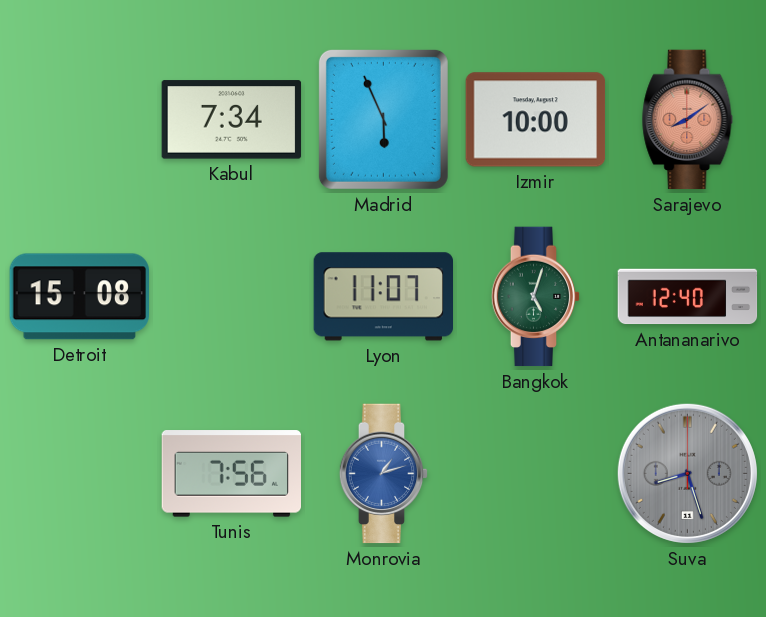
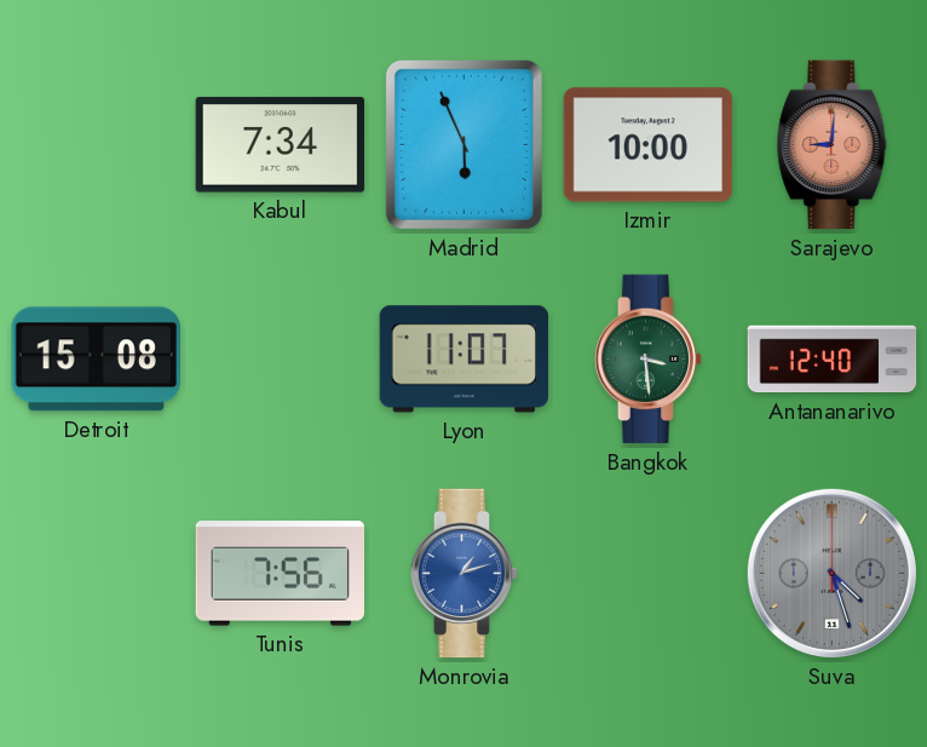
Sarajevo: 8:09 -> 9:01
Bangkok: 5:03 -> 3:29
Suva: 8:27 -> 4:27
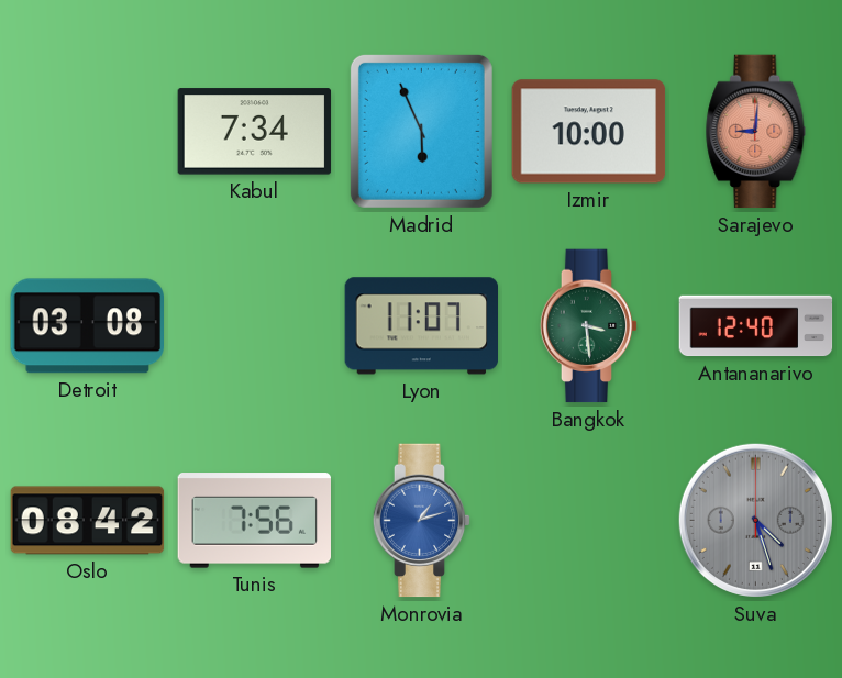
Detroit: 15:08 -> 03:08
Oslo: none -> 08:42
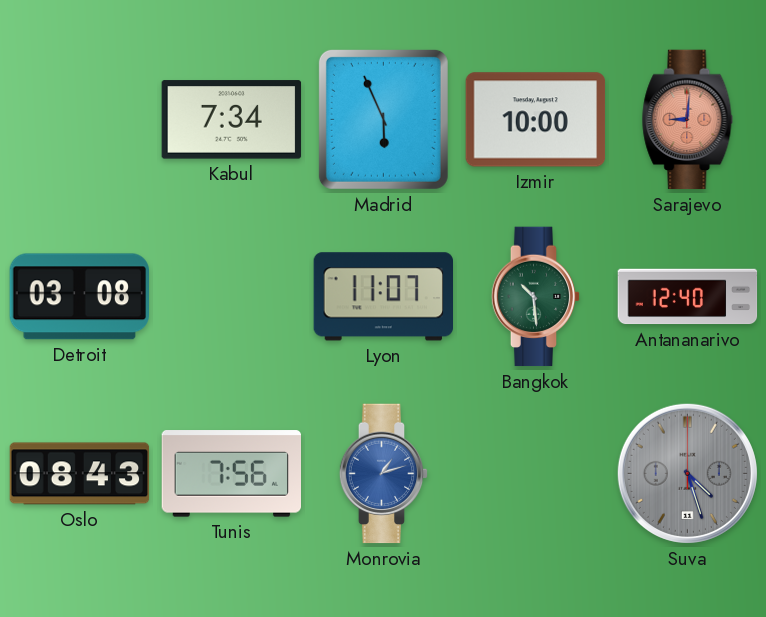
Bangkok: 3:29 -> 10:29
Oslo: 08:42 -> 08:43
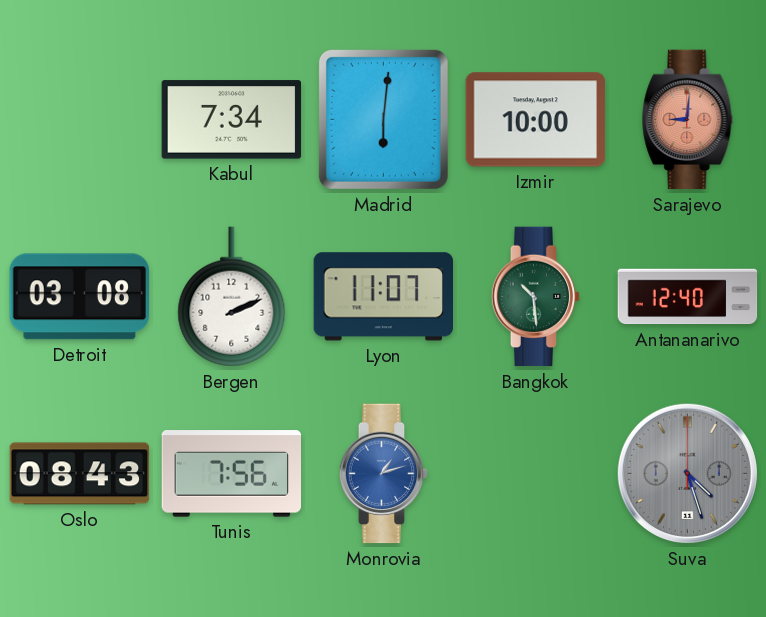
Madrid: 5:56 -> 6:01
Bergen: none -> 2:11
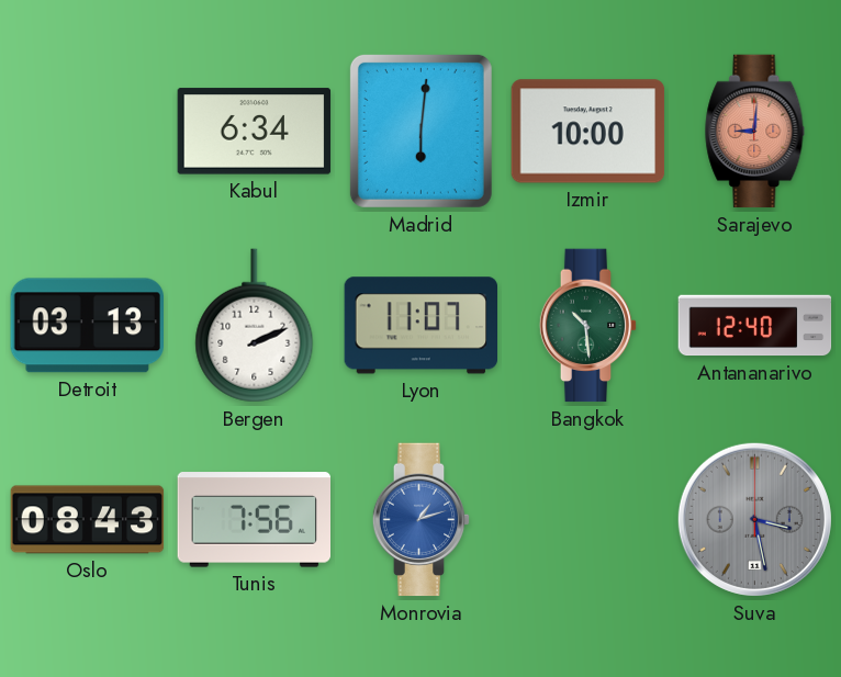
Kabul: 7:34 -> 6:34
Detroit: 03:08 -> 03:13
Suva: 4:27 -> 3:28
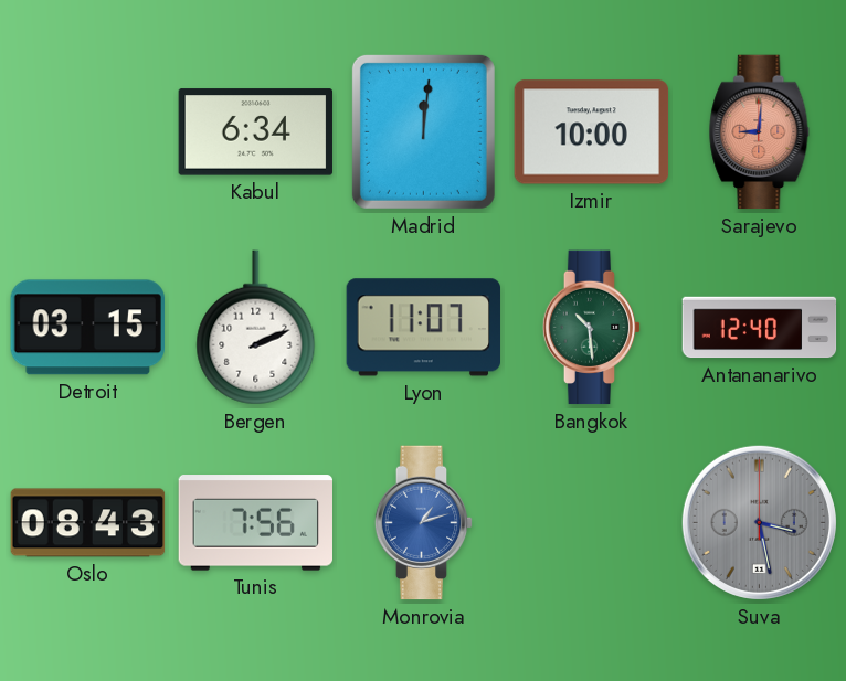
Madrid: 6:01 -> 12:01
Detroit: 03:13 -> 03:15
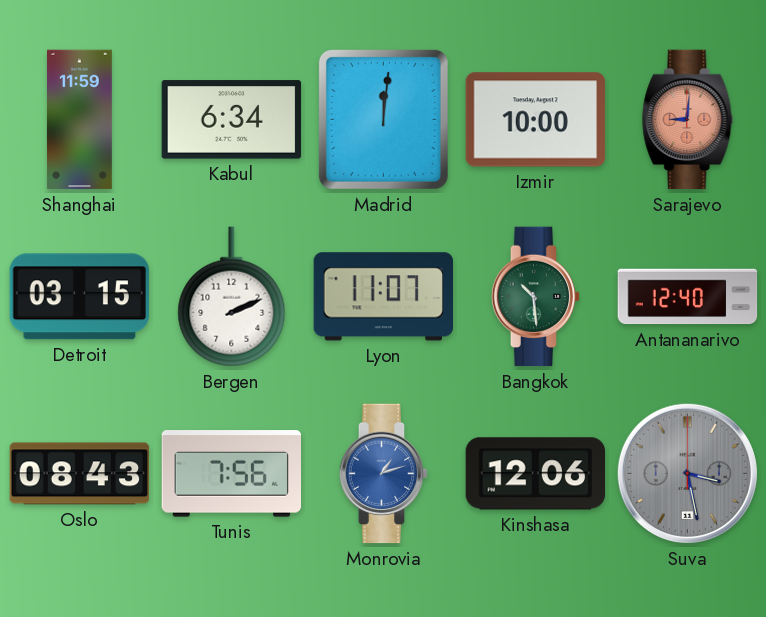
Shanghai: none -> 11:59
Kinshasa: none -> 12:06
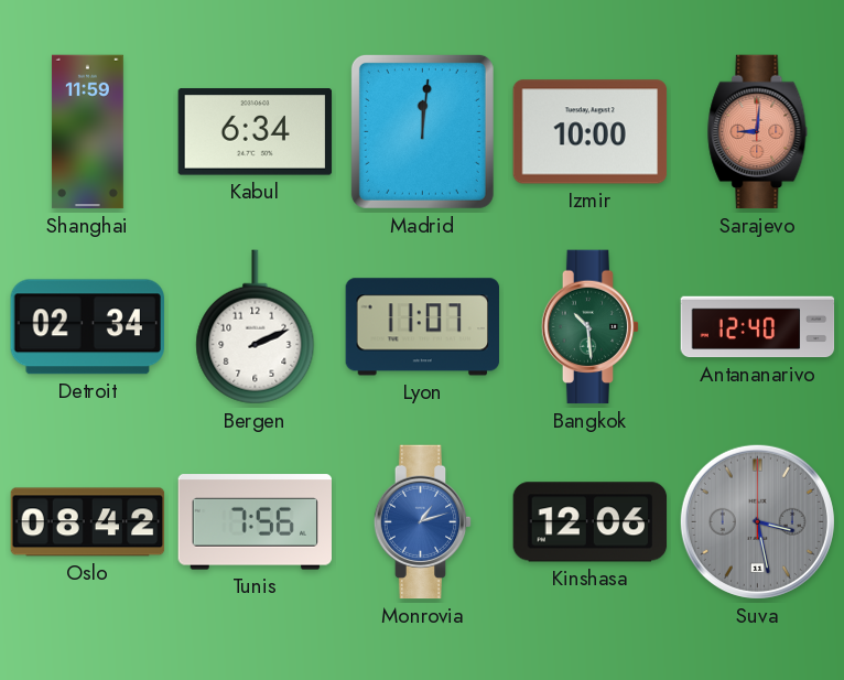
Detroit: 03:15 -> 02:34
Oslo: 08:43 -> 08:42
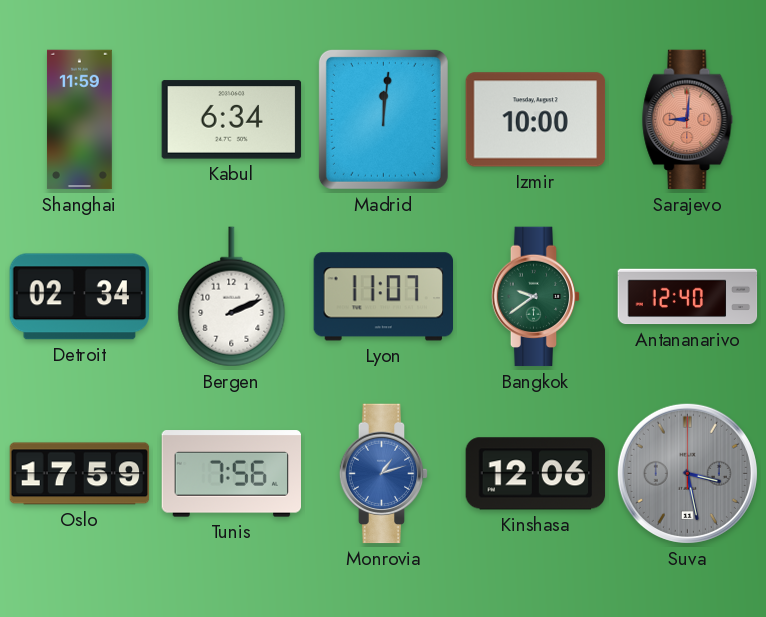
Bangkok: 10:29 -> 9:39
Oslo: 08:42 -> 17:59
